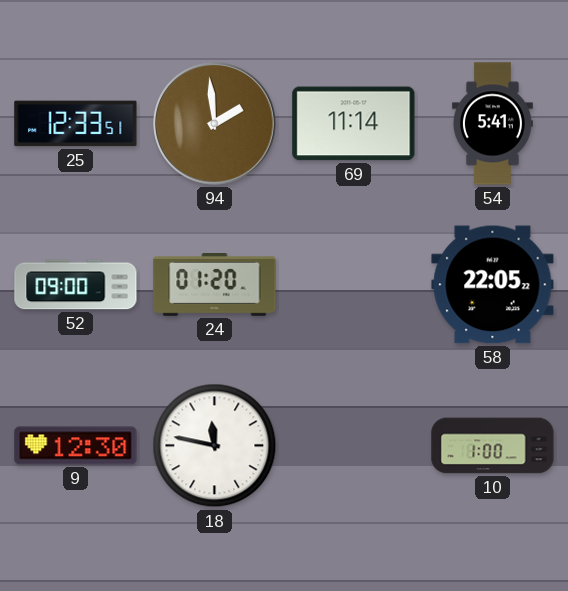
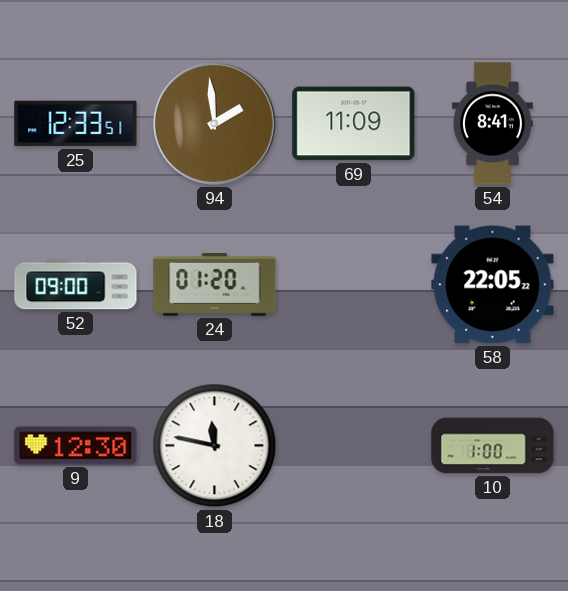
69: 11:14 -> 11:09
54: 5:41 -> 8:41
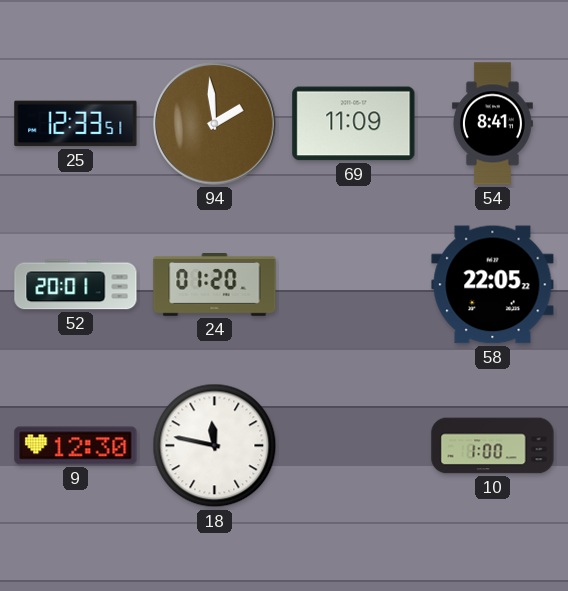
52: 09:00 -> 20:01
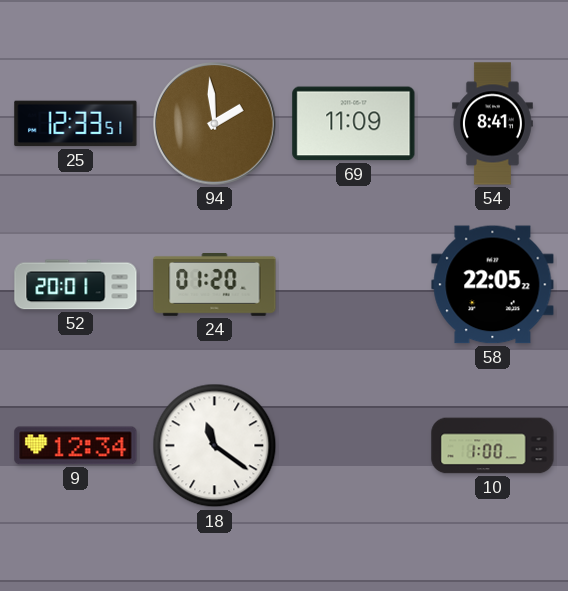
9: 12:30 -> 12:34
18: 11:47 -> 11:21
